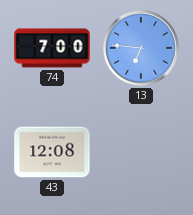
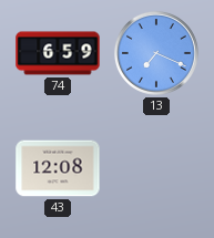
74: 7:00 -> 6:59
13: 6:46 -> 7:19
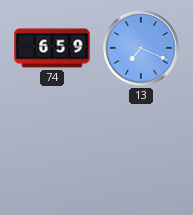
43: 12:08 -> none
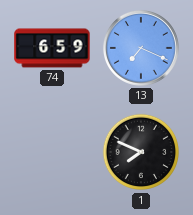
1: none -> 7:49
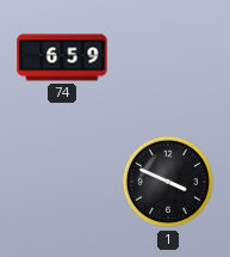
13: 7:19 -> none
1: 7:49 -> 3:49
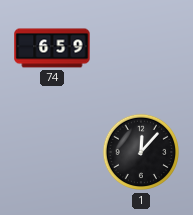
1: 3:49 -> 12:07
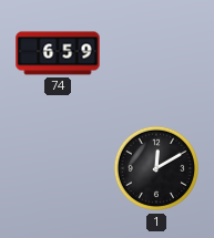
1: 12:07 -> 12:10
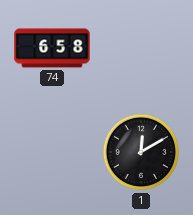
74: 6:59 -> 6:58
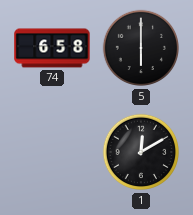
5: none -> 6:00
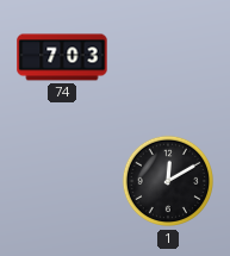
74: 6:58 -> 7:03
5: 6:00 -> none
